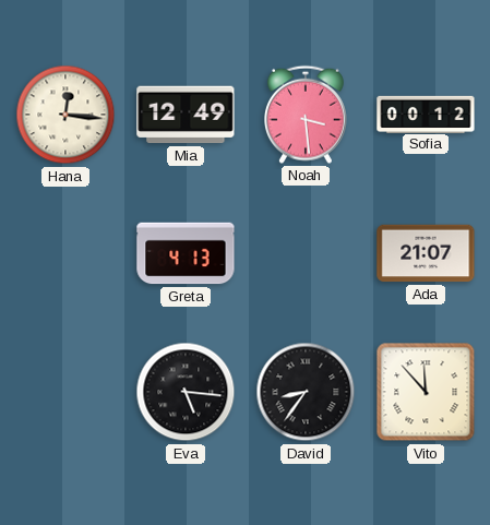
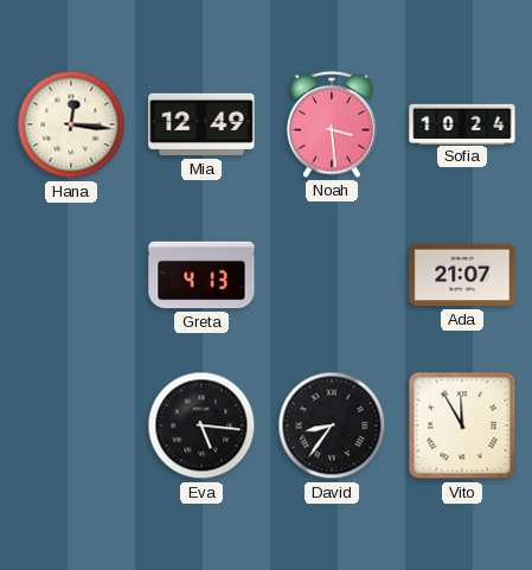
Sofia: 00:12 -> 10:24
Vito: 11:53 -> 11:55
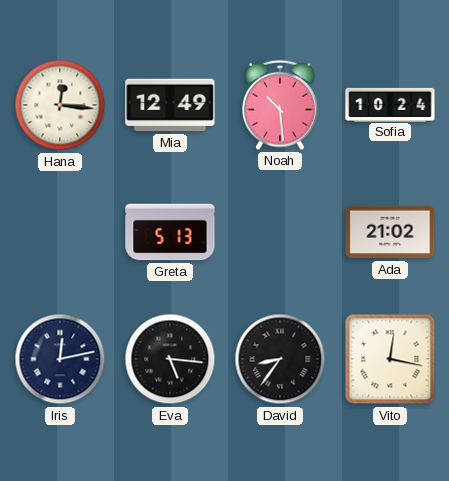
Noah: 3:29 -> 10:29
Greta: 4:13 -> 5:13
Ada: 21:07 -> 21:02
Iris: none -> 12:13
Vito: 11:55 -> 12:17
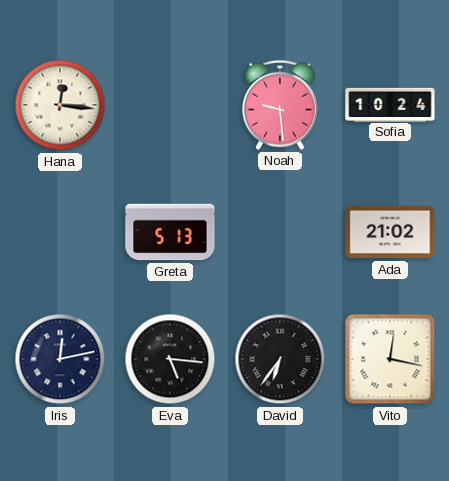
Mia: 12:49 -> none
Noah: 10:29 -> 9:29
David: 8:36 -> 6:36
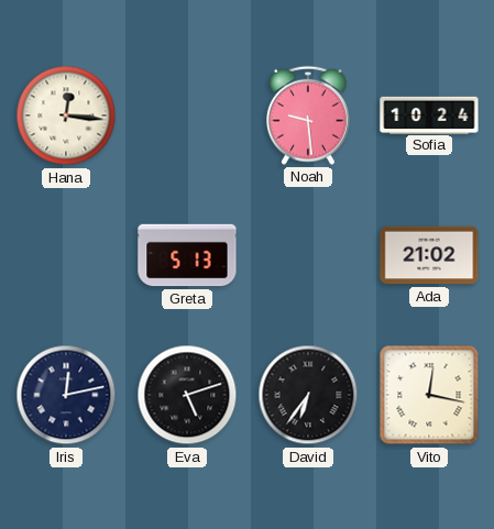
Eva: 5:16 -> 5:12
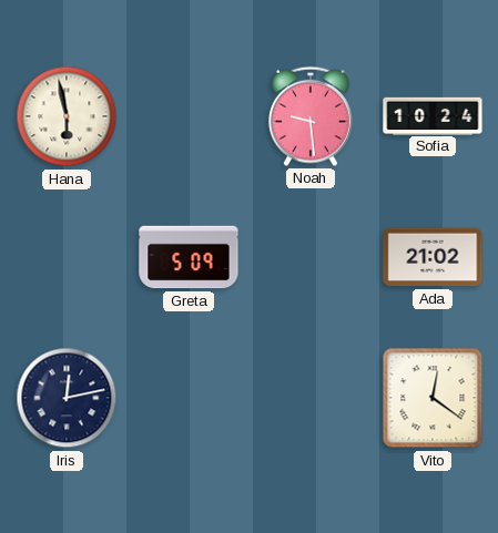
Hana: 12:16 -> 5:58
Greta: 5:13 -> 5:09
Eva: 5:12 -> none
David: 6:36 -> none
Vito: 12:17 -> 12:21
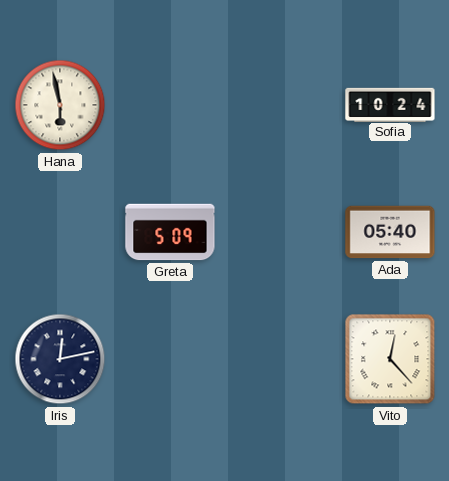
Noah: 9:29 -> none
Ada: 21:02 -> 05:40
Vito: 12:21 -> 12:23
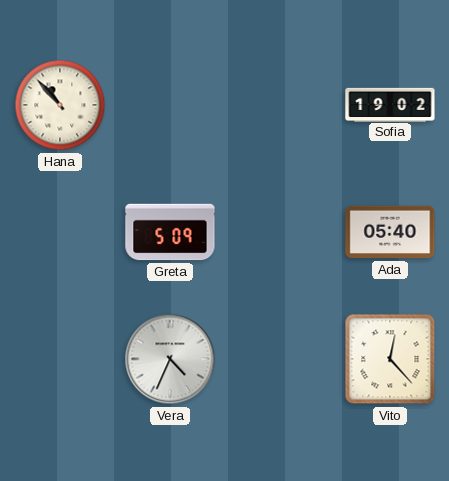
Hana: 5:58 -> 10:53
Sofia: 10:24 -> 19:02
Iris: 12:13 -> none
Vera: none -> 4:34
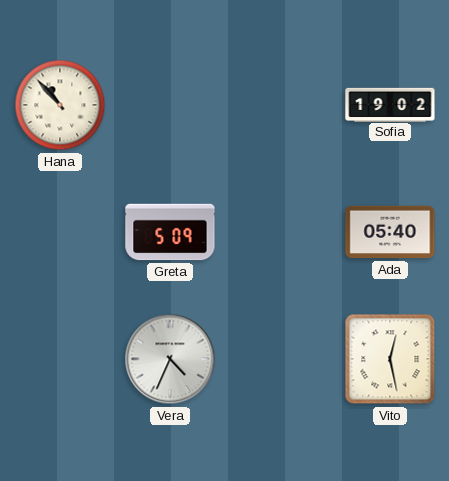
Vito: 12:23 -> 12:28
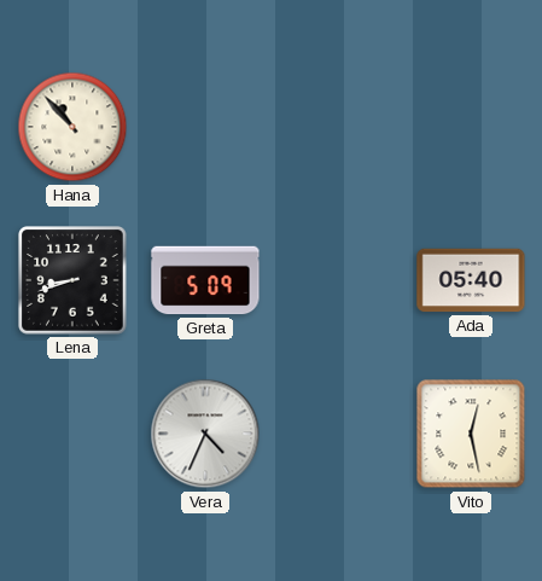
Sofia: 19:02 -> none
Lena: none -> 8:42
